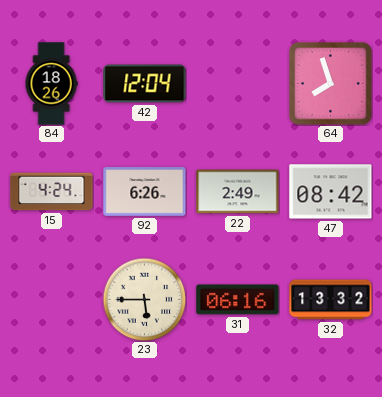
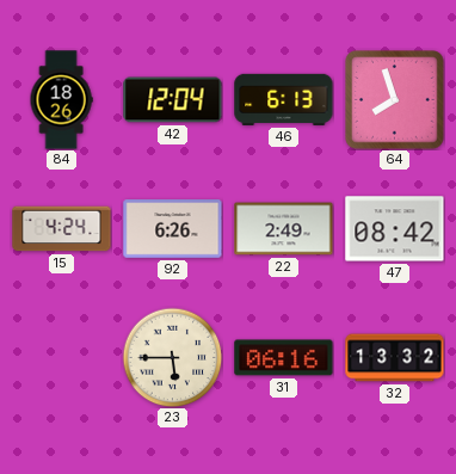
46: none -> 6:13
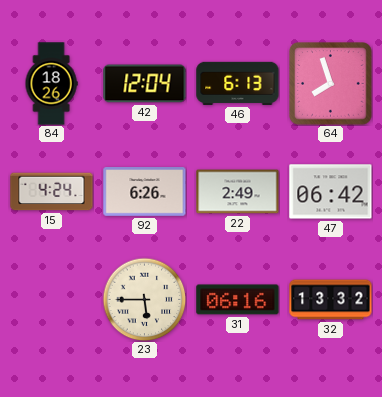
47: 08:42 -> 06:42
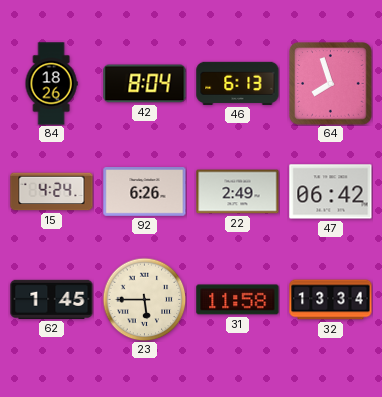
42: 12:04 -> 8:04
62: none -> 1:45
31: 06:16 -> 11:58
32: 13:32 -> 13:34
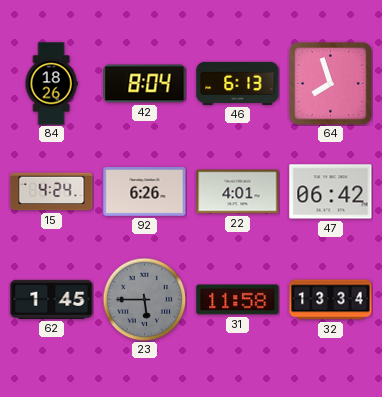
22: 2:49 -> 4:01
23 dial: cream -> grey
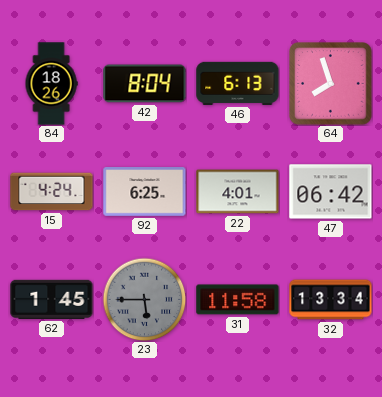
92: 6:26 -> 6:25
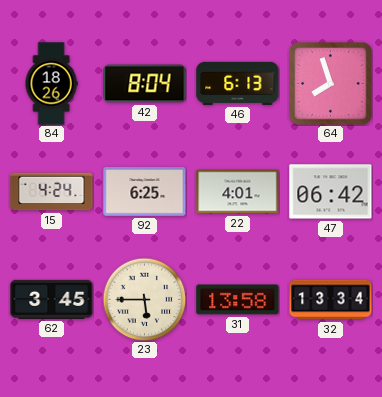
62: 1:45 -> 3:45
23 dial: grey -> cream
31: 11:58 -> 13:58
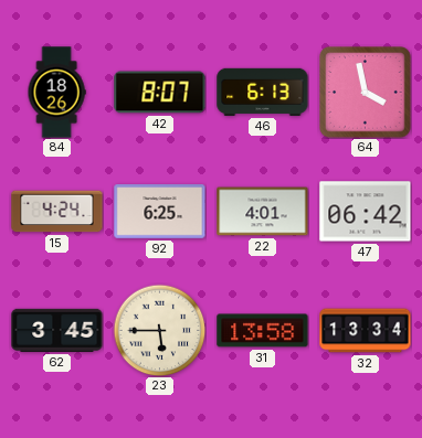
42: 8:04 -> 8:07
64: 7:57 -> 3:58
